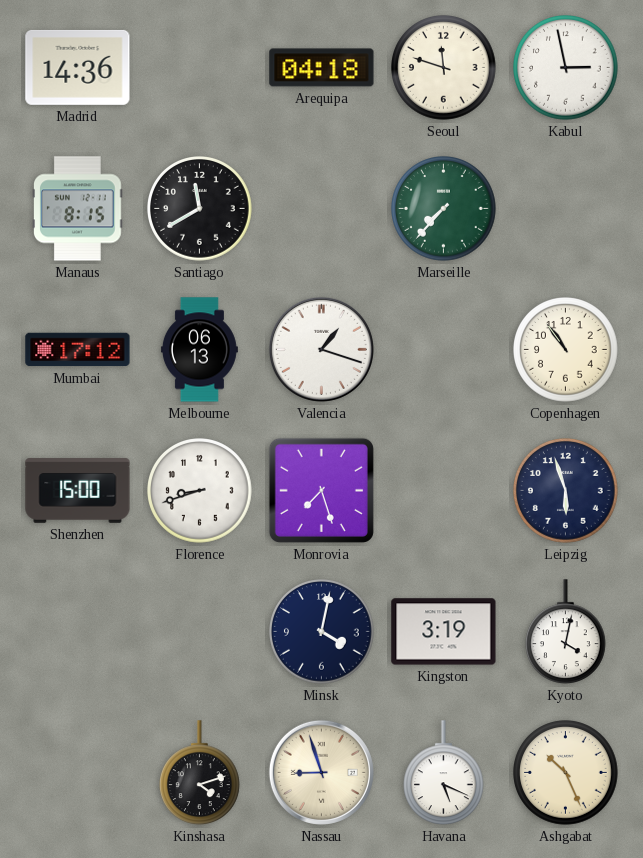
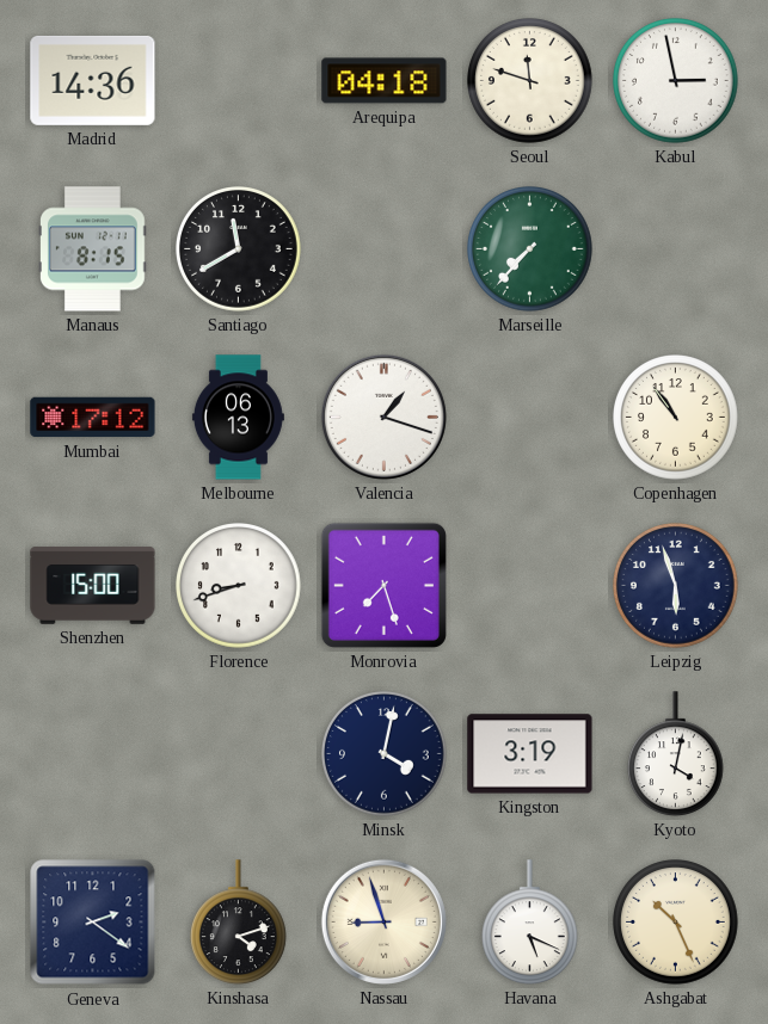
Geneva: none -> 2:21
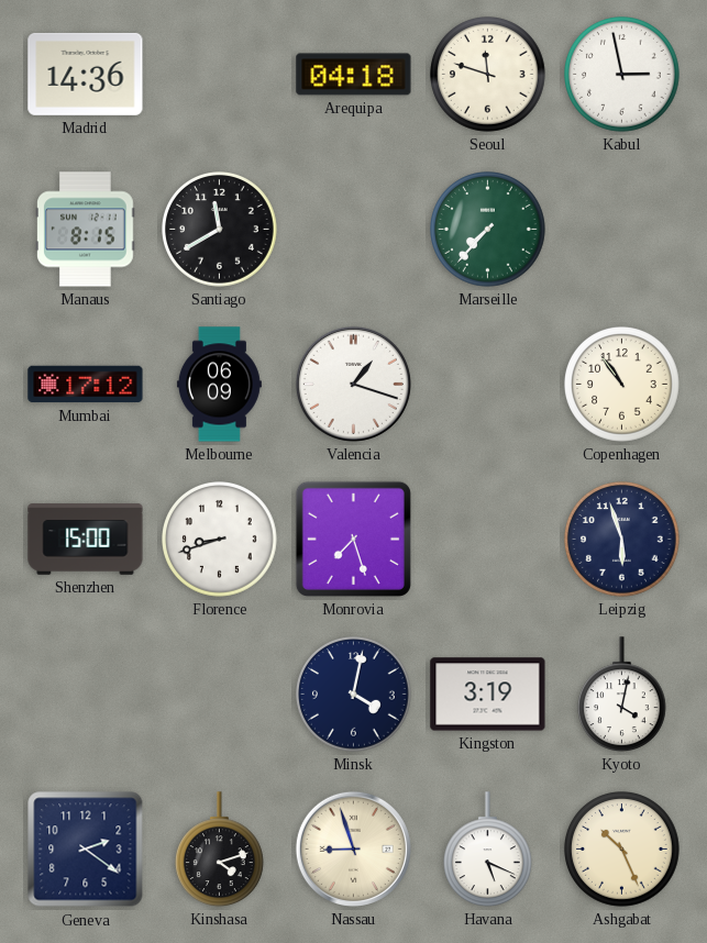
Melbourne: 06:13 -> 06:09
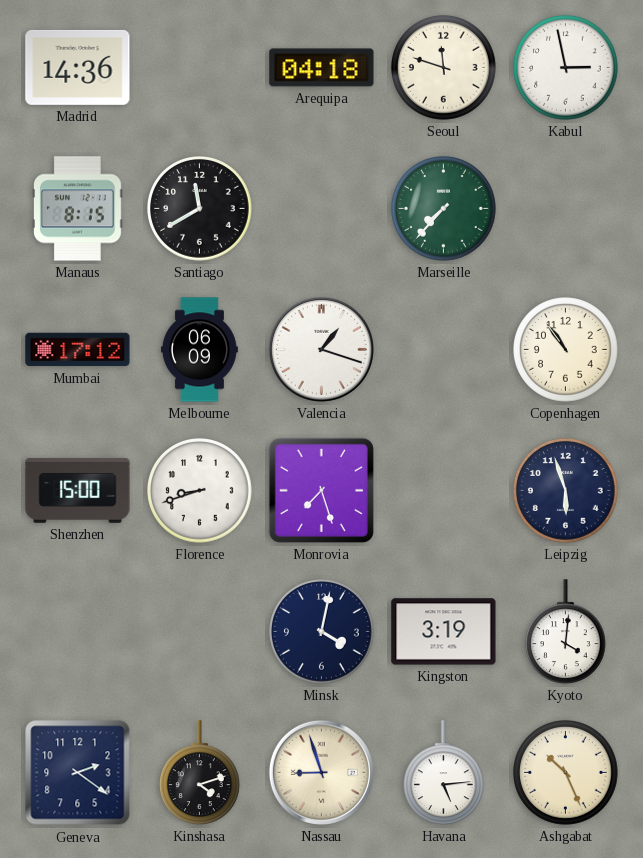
Kyoto: 4:02 -> 4:01
Havana: 5:19 -> 5:14
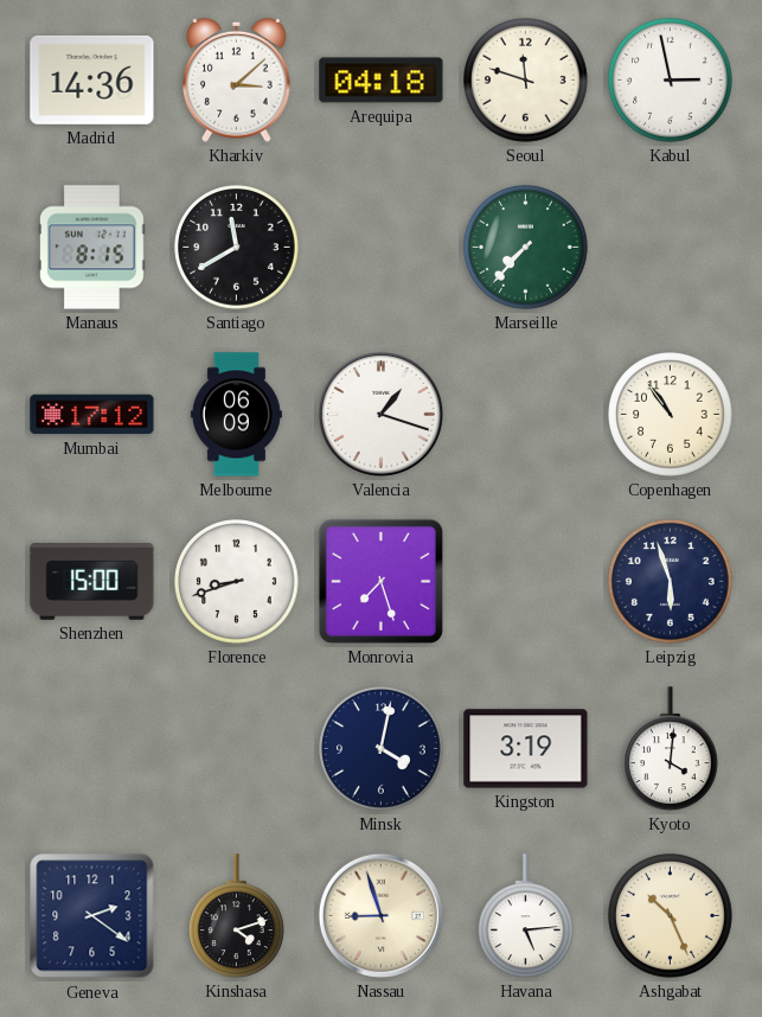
Kharkiv: none -> 3:08
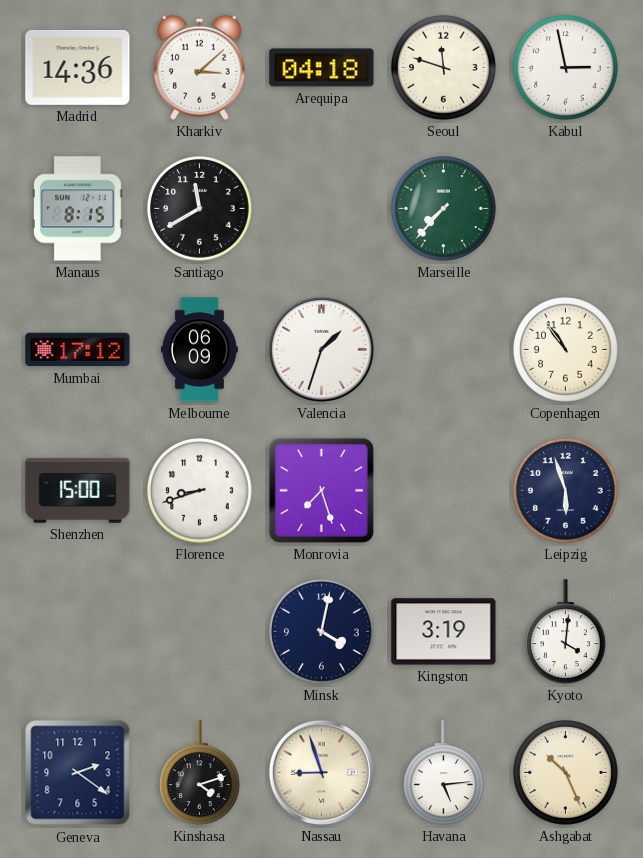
Valencia: 1:18 -> 1:33
